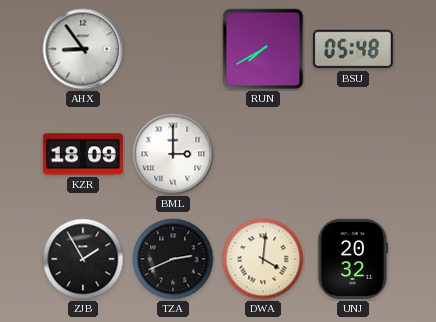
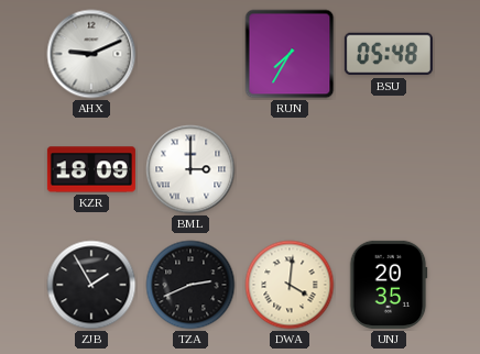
AHX: 8:54 -> 9:11
RUN: 7:40 -> 7:35
UNJ: 20:32 -> 20:35
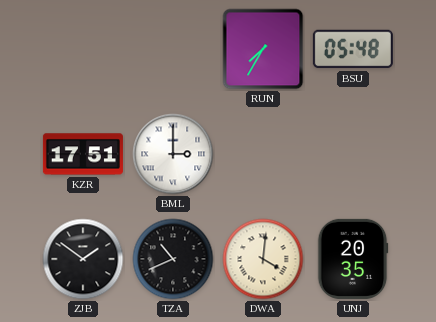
AHX: 9:11 -> none
KZR: 18:09 -> 17:51
ZJB: 1:55 -> 1:51
TZA: 2:41 -> 10:41
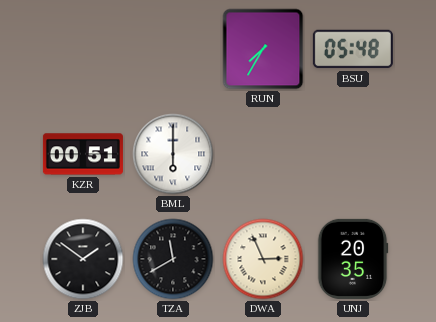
KZR: 17:51 -> 00:51
BML: 3:00 -> 6:00
TZA: 10:41 -> 11:40
DWA: 4:01 -> 2:56
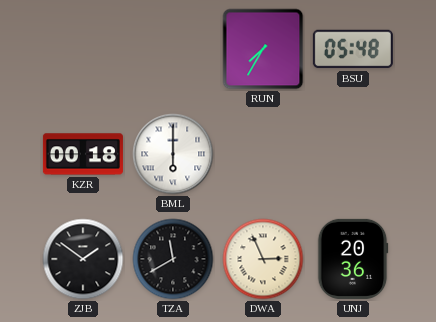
KZR: 00:51 -> 00:18
UNJ: 20:35 -> 20:36
